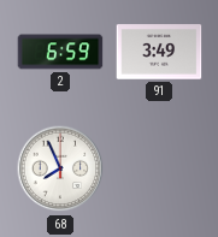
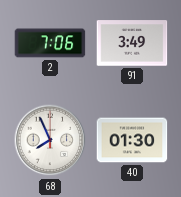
2: 6:59 -> 7:06
40: none -> 01:30
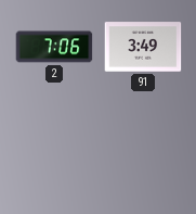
68: 7:56 -> none
40: 01:30 -> none
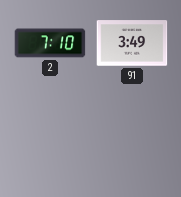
2: 7:06 -> 7:10
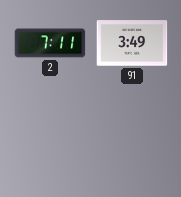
2: 7:10 -> 7:11
